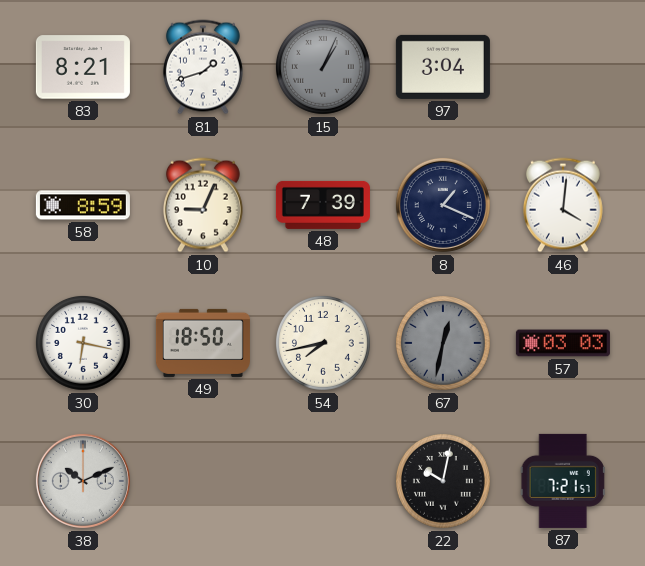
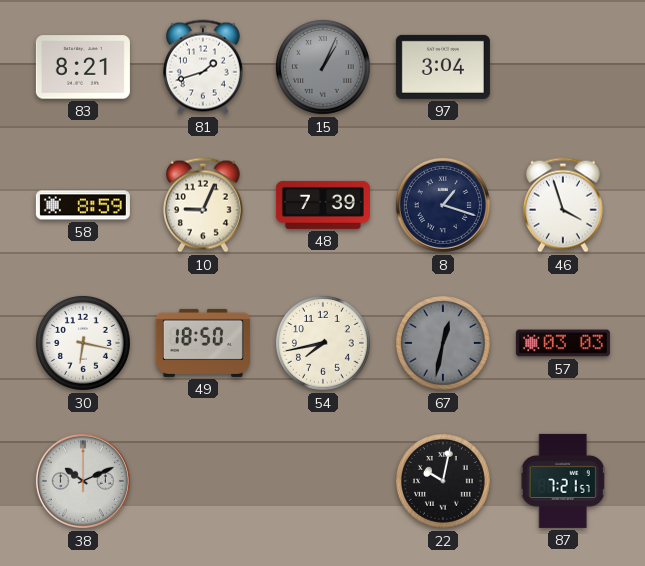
8: 1:19 -> 1:18
46: 4:01 -> 3:57
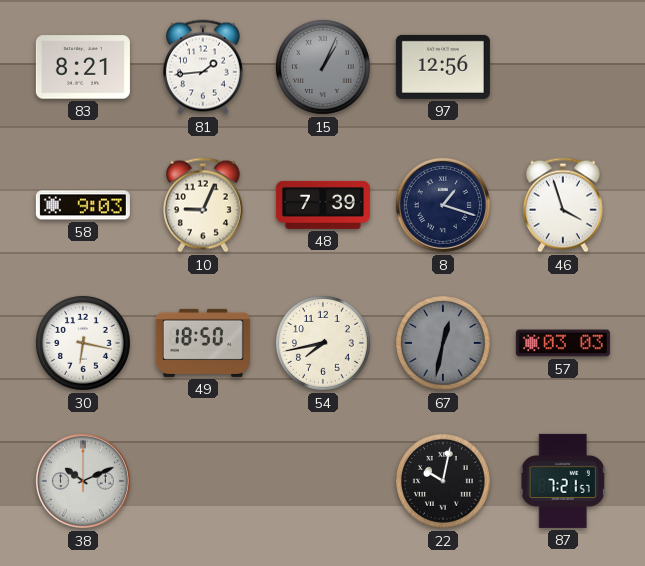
81: 1:42 -> 1:44
97: 3:04 -> 12:56
58: 8:59 -> 9:03
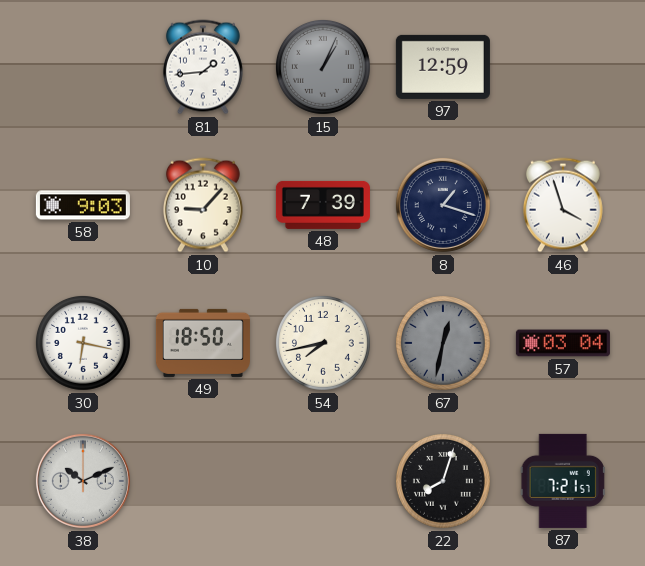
83: 8:21 -> none
97: 12:56 -> 12:59
10: 9:04 -> 9:07
57: 03:03 -> 03:04
22: 10:02 -> 8:03
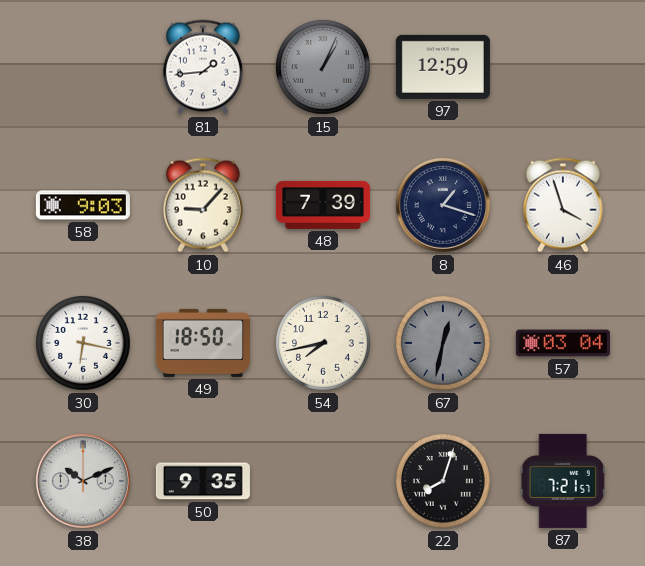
50: none -> 9:35
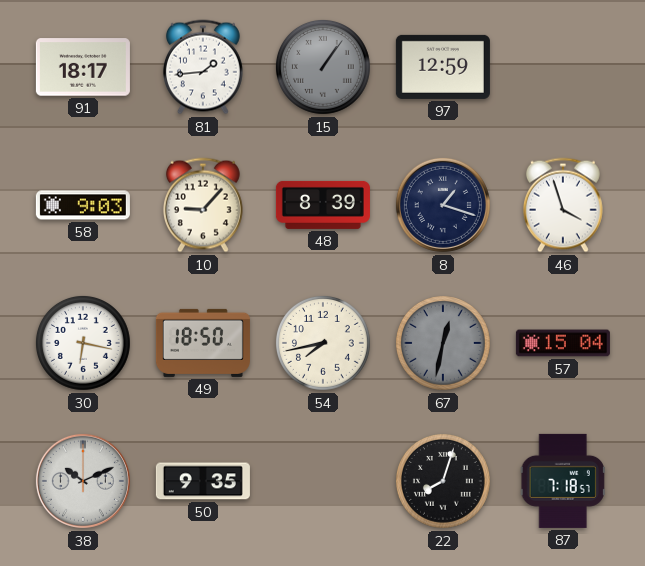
91: none -> 18:17
15: 1:04 -> 1:06
48: 7:39 -> 8:39
57: 03:04 -> 15:04
87: 7:21 -> 7:18
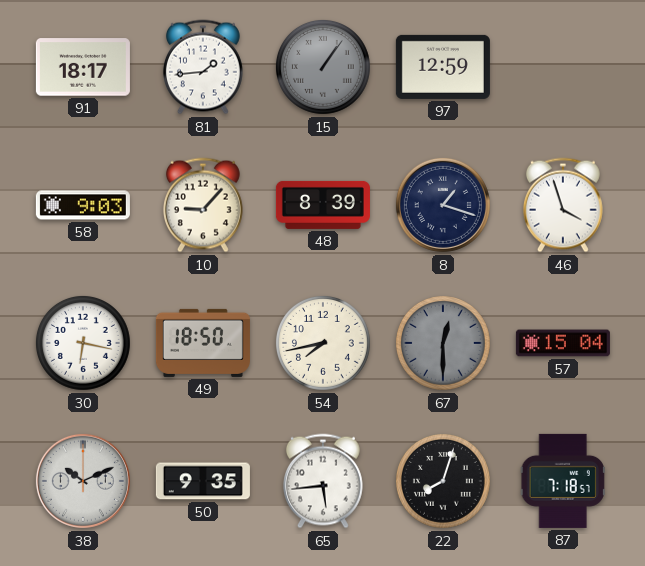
67: 12:32 -> 12:30
65: none -> 5:44
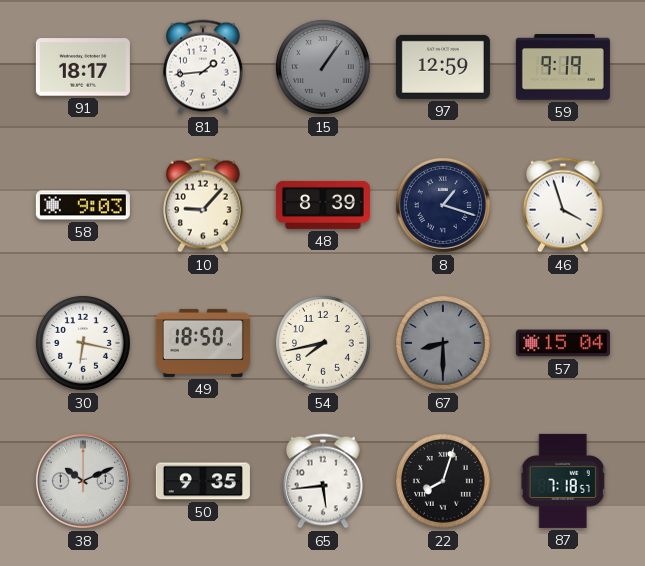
59: none -> 9:19
67: 12:30 -> 8:30
